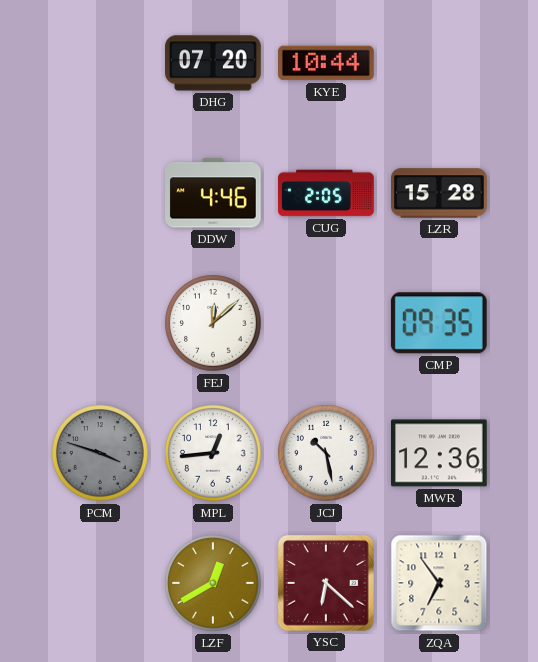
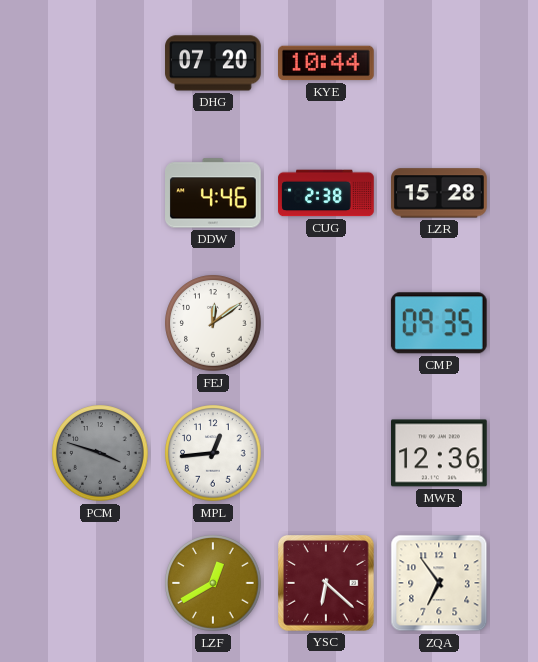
CUG: 2:05 -> 2:38
FEJ: 12:08 -> 12:09
JCJ: 10:28 -> none
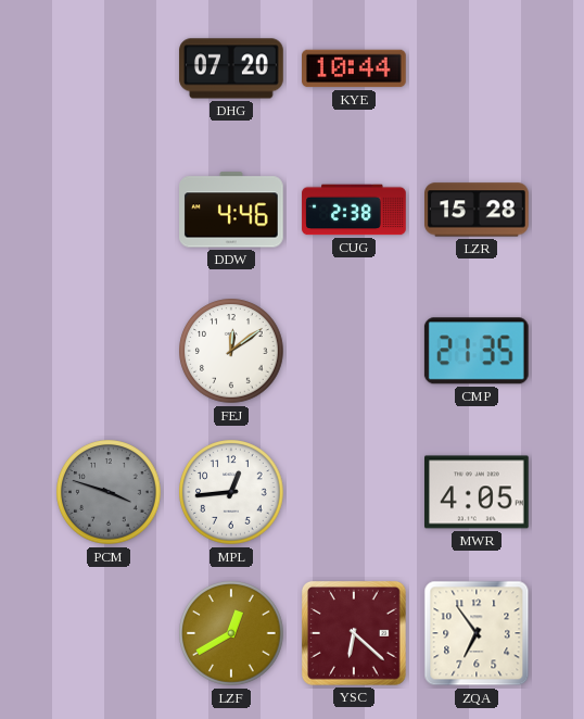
CMP: 09:35 -> 21:35
MWR: 12:36 -> 4:05
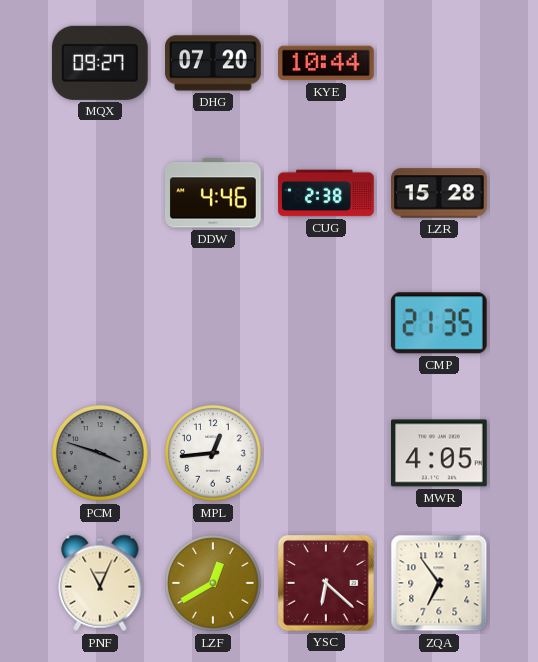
MQX: none -> 09:27
FEJ: 12:09 -> none
PNF: none -> 11:04
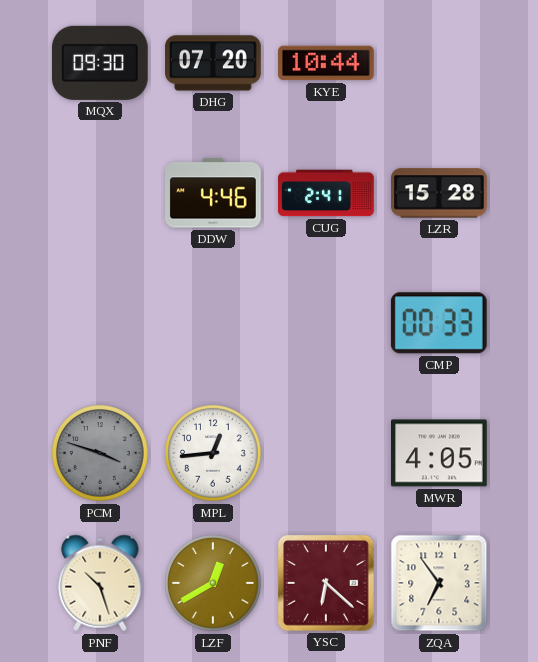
MQX: 09:27 -> 09:30
CUG: 2:38 -> 2:41
CMP: 21:35 -> 00:33
PNF: 11:04 -> 10:27
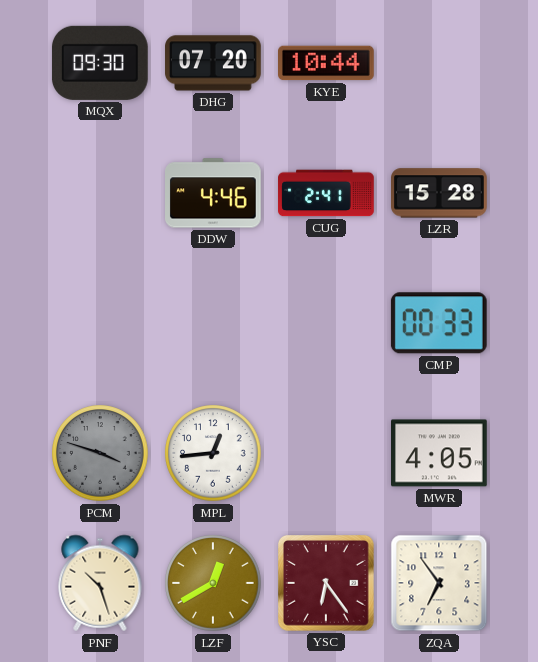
YSC: 6:22 -> 6:24
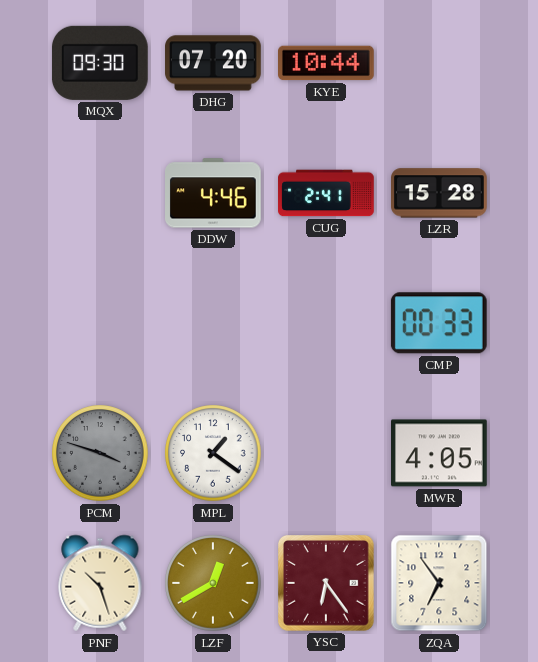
MPL: 12:44 -> 1:21
